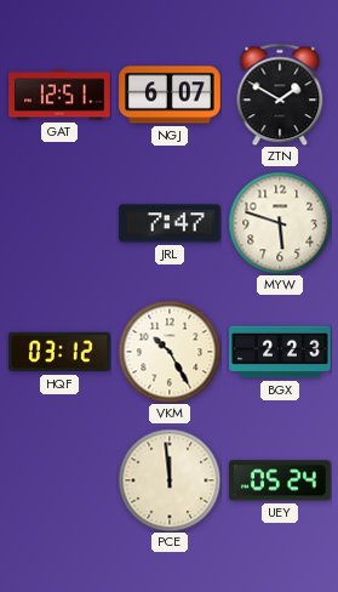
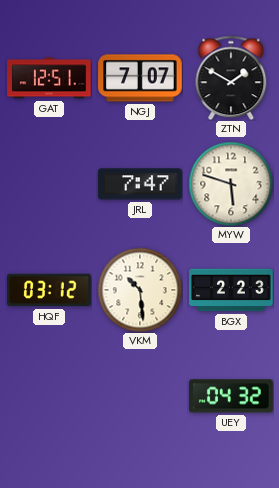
NGJ: 6:07 -> 7:07
VKM: 10:25 -> 10:29
PCE: 11:59 -> none
UEY: 05:24 -> 04:32
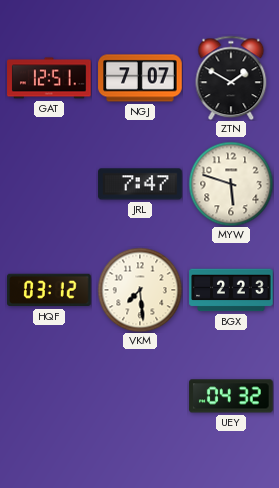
VKM: 10:29 -> 7:29
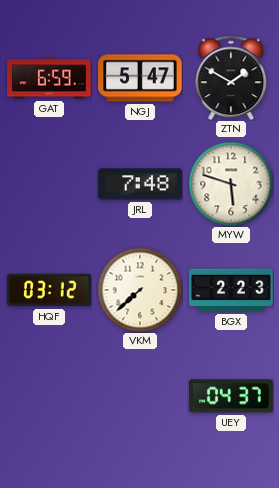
GAT: 12:51 -> 6:59
NGJ: 7:07 -> 5:47
JRL: 7:47 -> 7:48
VKM: 7:29 -> 7:38
UEY: 04:32 -> 04:37
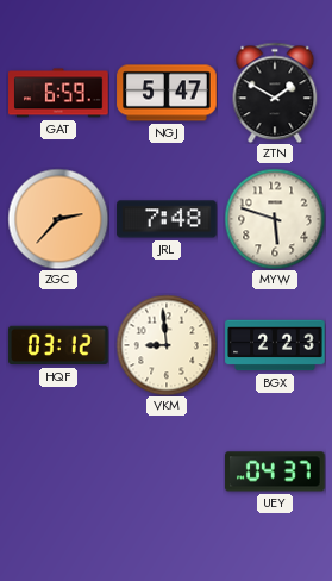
ZGC: none -> 2:37
VKM: 7:38 -> 8:59
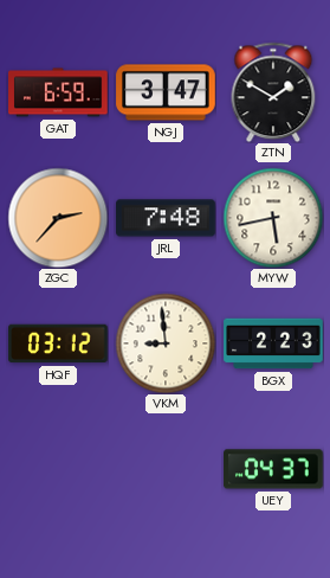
NGJ: 5:47 -> 3:47
MYW: 5:48 -> 5:43
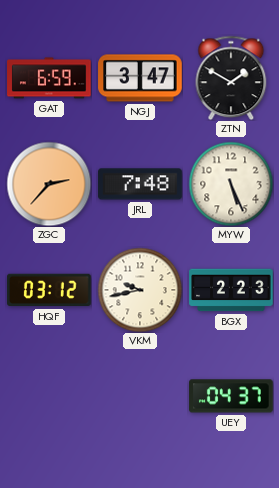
MYW: 5:43 -> 5:26
VKM: 8:59 -> 9:43
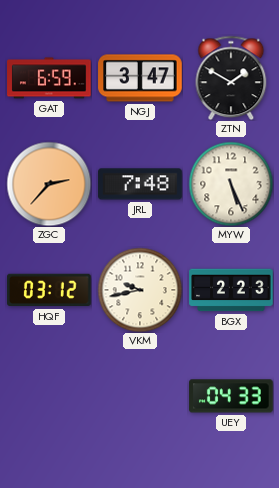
UEY: 04:37 -> 04:33
